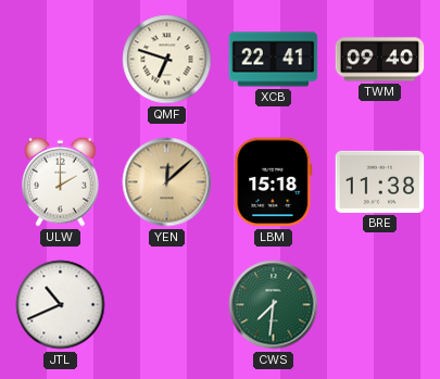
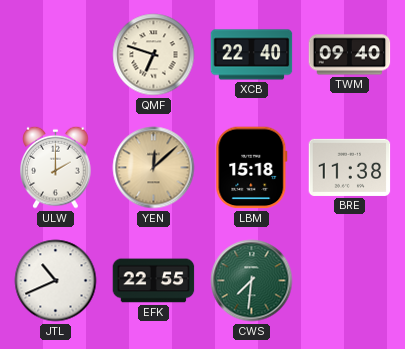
XCB: 22:41 -> 22:40
EFK: none -> 22:55
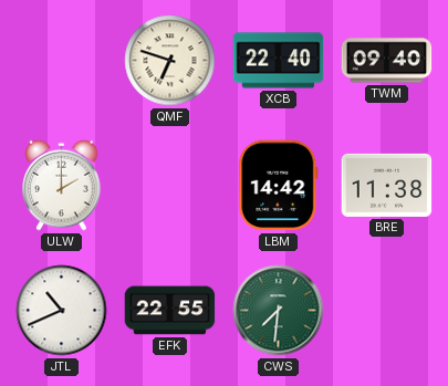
YEN: 12:08 -> none
LBM: 15:18 -> 14:42
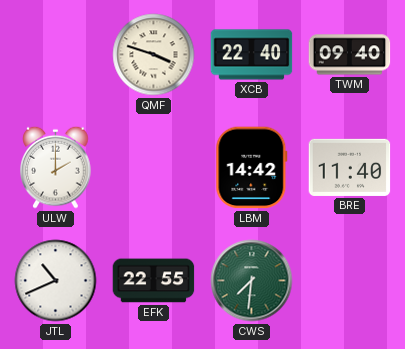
QMF: 6:48 -> 3:48
BRE: 11:38 -> 11:40
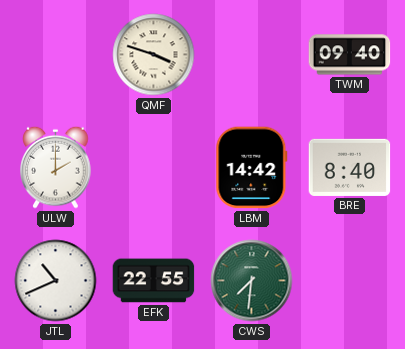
XCB: 22:40 -> none
BRE: 11:40 -> 8:40
